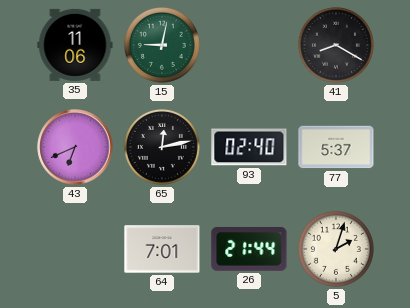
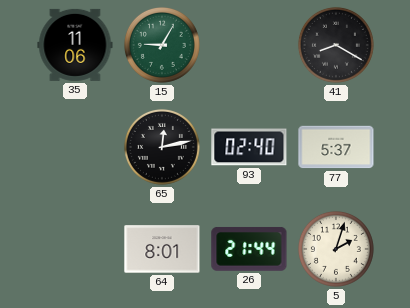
15: 9:02 -> 9:05
43: 6:41 -> none
64: 7:01 -> 8:01
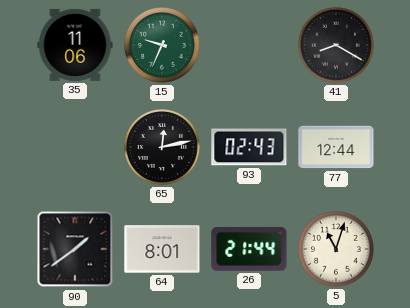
15: 9:05 -> 9:34
93: 02:40 -> 02:43
77: 5:37 -> 12:44
90: none -> 1:39
5: 2:03 -> 11:03
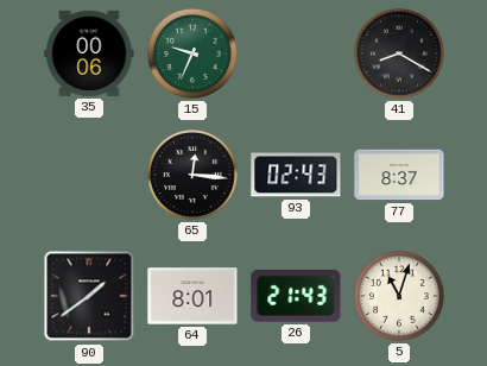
35: 11:06 -> 00:06
65: 12:13 -> 12:16
77: 12:44 -> 8:37
26: 21:44 -> 21:43
